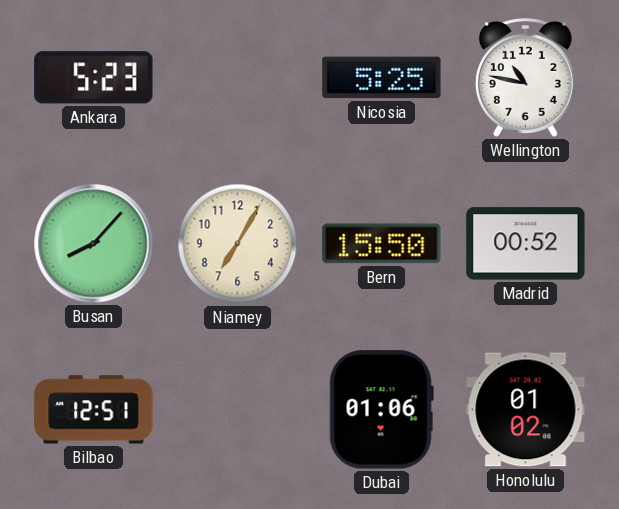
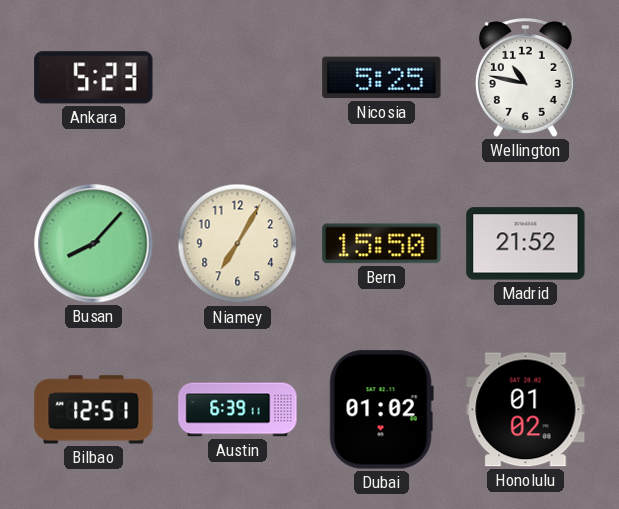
Madrid: 00:52 -> 21:52
Austin: none -> 6:39
Dubai: 01:06 -> 01:02
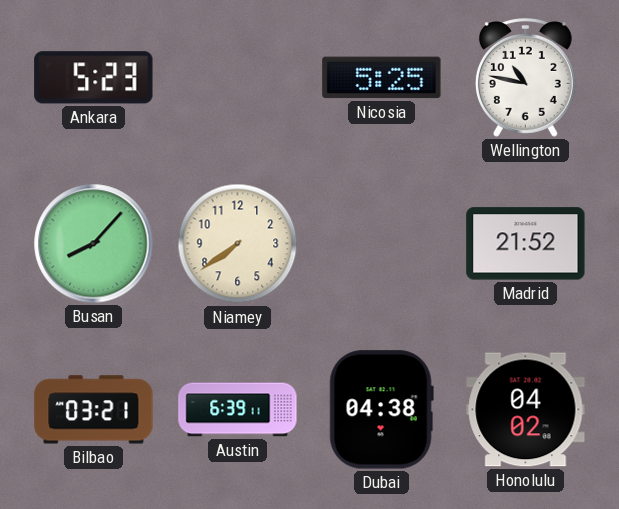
Niamey: 7:05 -> 7:39
Bern: 15:50 -> none
Bilbao: 12:51 -> 03:21
Dubai: 01:02 -> 04:38
Honolulu: 01:02 -> 04:02
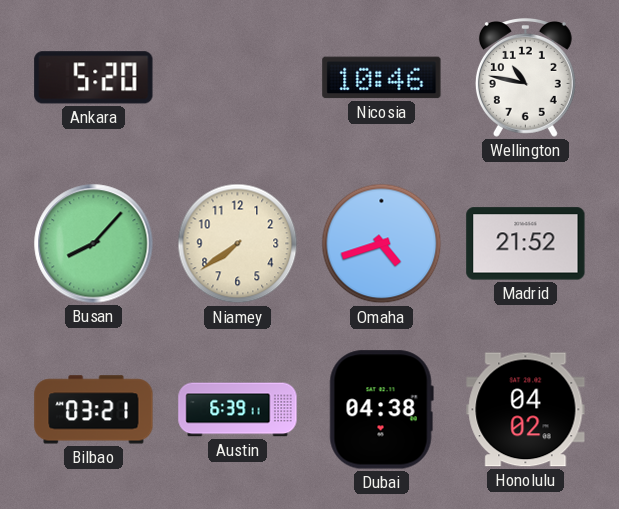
Ankara: 5:23 -> 5:20
Nicosia: 5:25 -> 10:46
Omaha: none -> 4:42
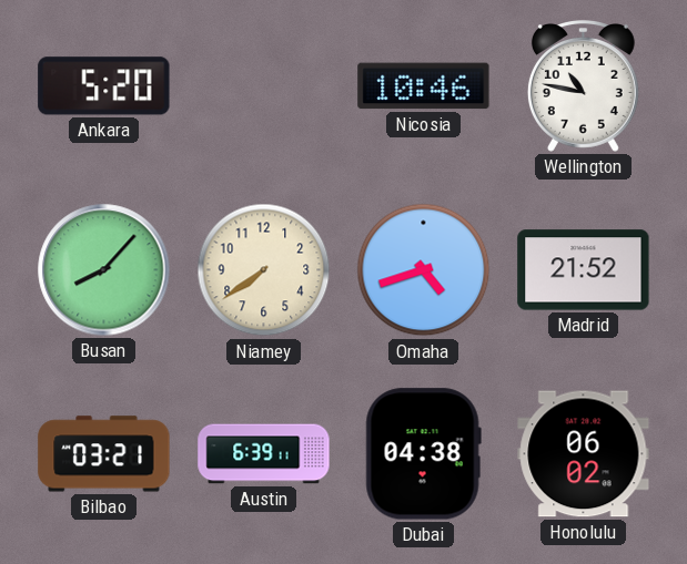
Honolulu: 04:02 -> 06:02
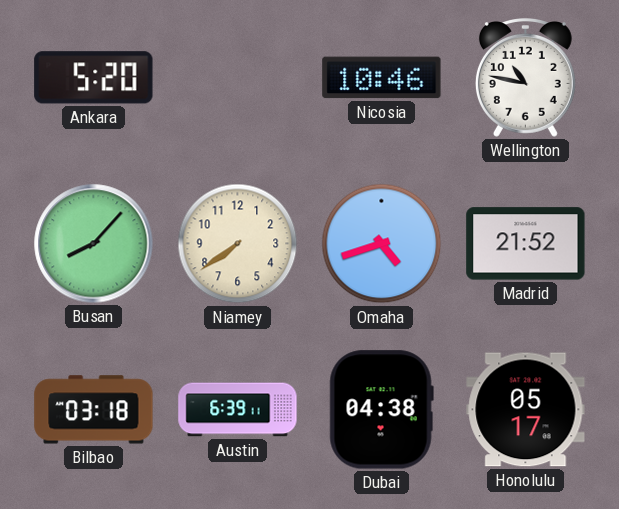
Bilbao: 03:21 -> 03:18
Honolulu: 06:02 -> 05:17
